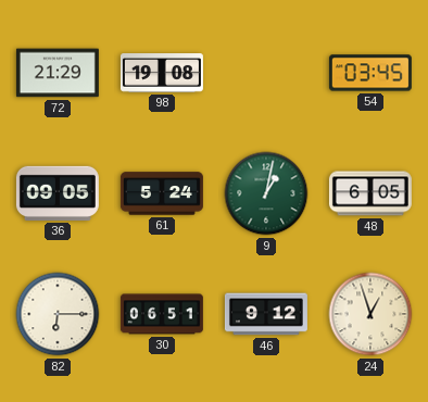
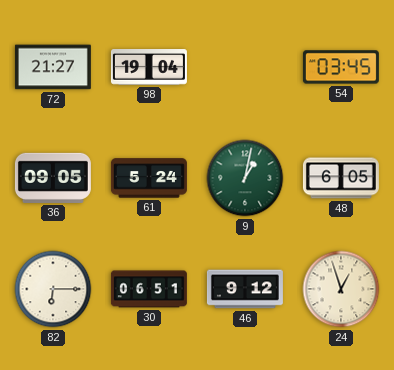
72: 21:29 -> 21:27
98: 19:08 -> 19:04
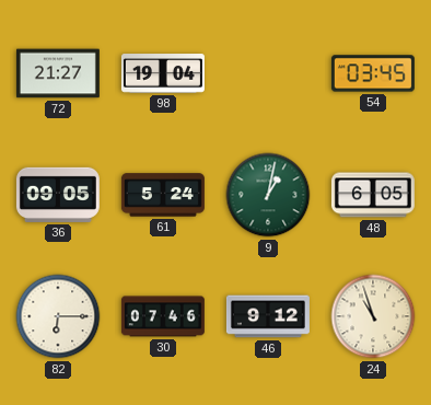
30: 06:51 -> 07:46
24: 12:57 -> 10:57
